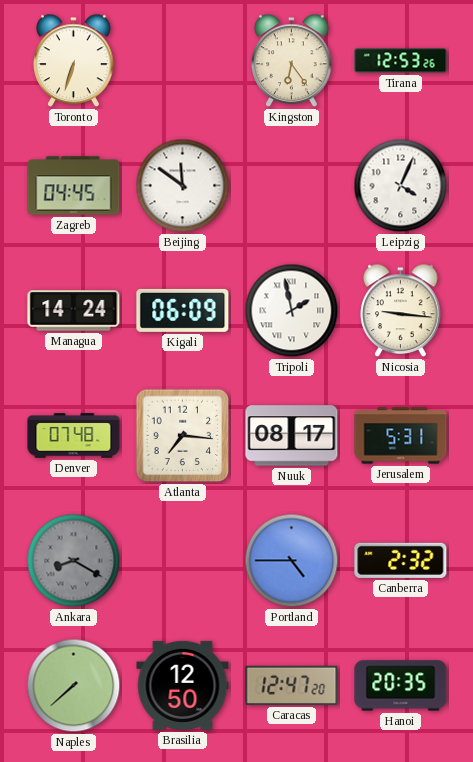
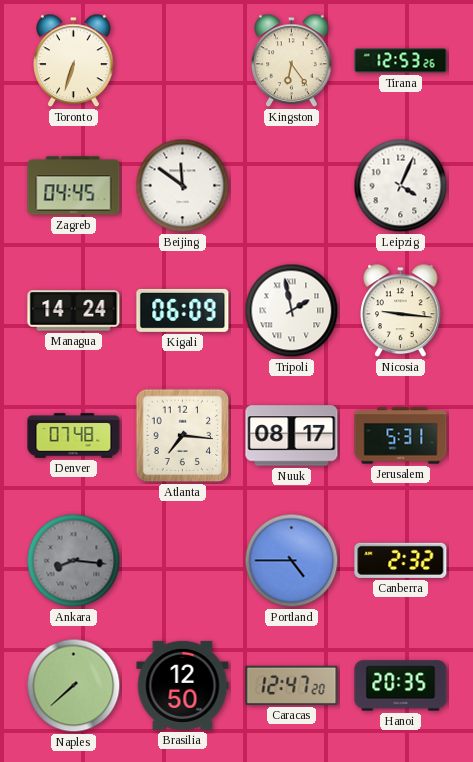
Ankara: 8:20 -> 8:16
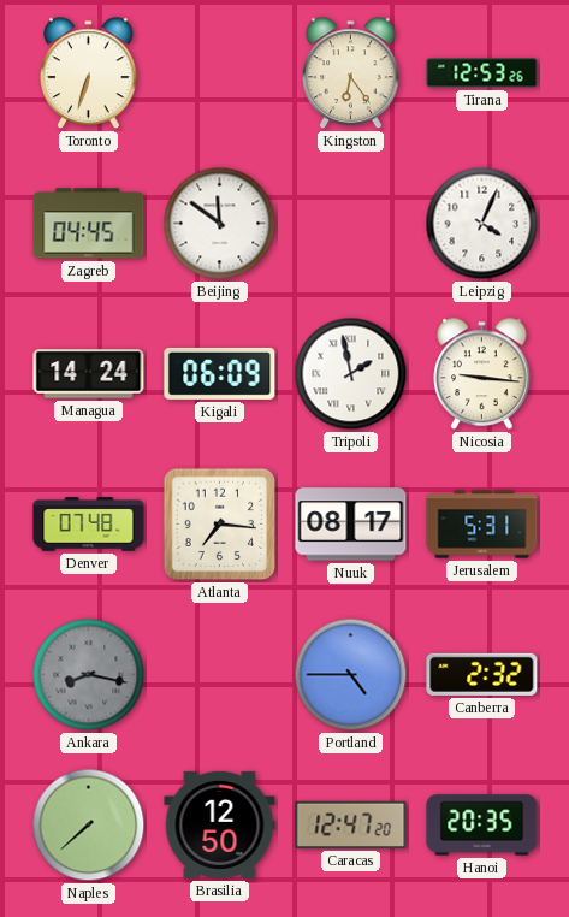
Ankara: 8:16 -> 8:17
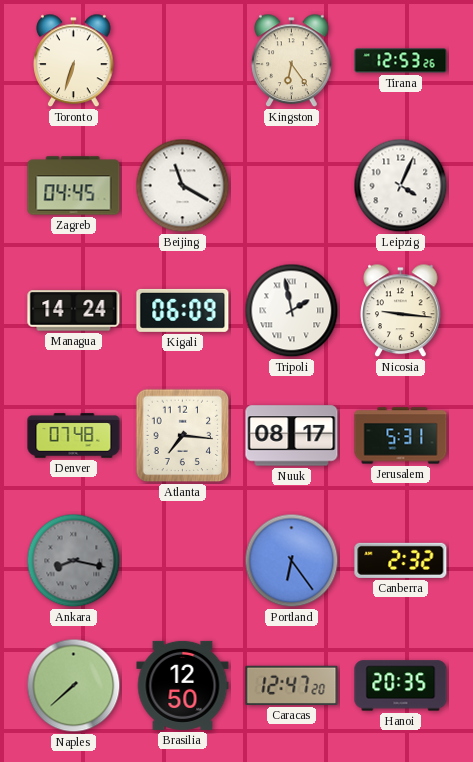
Beijing: 11:51 -> 11:20
Portland: 4:45 -> 6:24
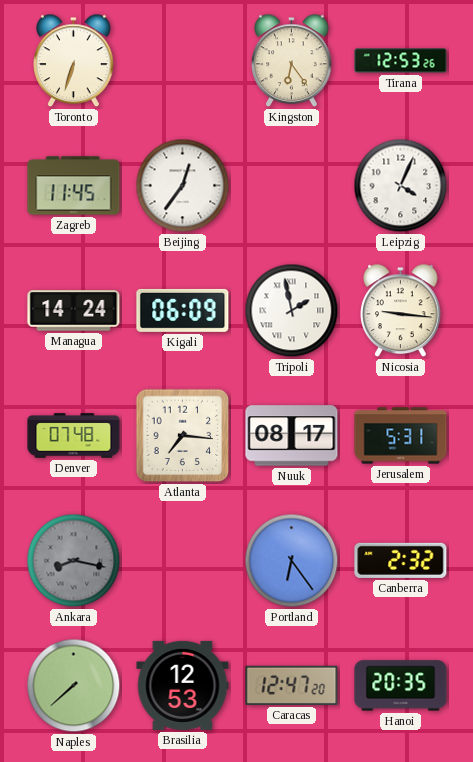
Zagreb: 04:45 -> 11:45
Beijing: 11:20 -> 12:36
Brasilia: 12:50 -> 12:53
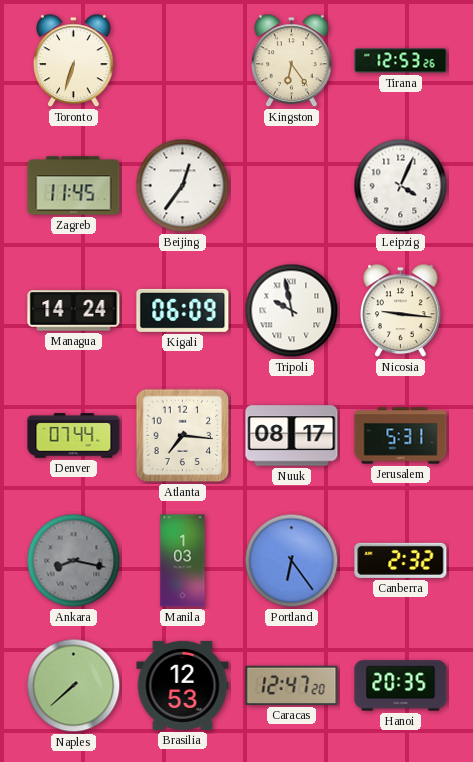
Tripoli: 1:58 -> 9:58
Denver: 07:48 -> 07:44
Manila: none -> 1:03
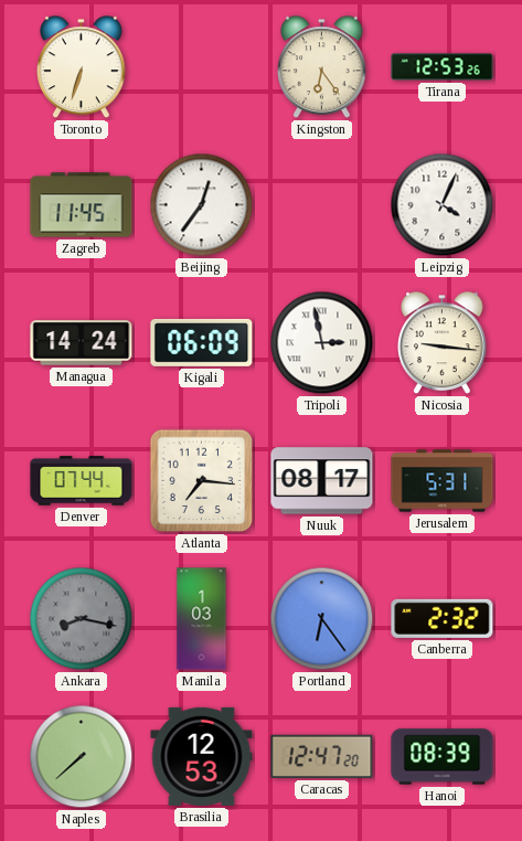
Tripoli: 9:58 -> 2:58
Hanoi: 20:35 -> 08:39
